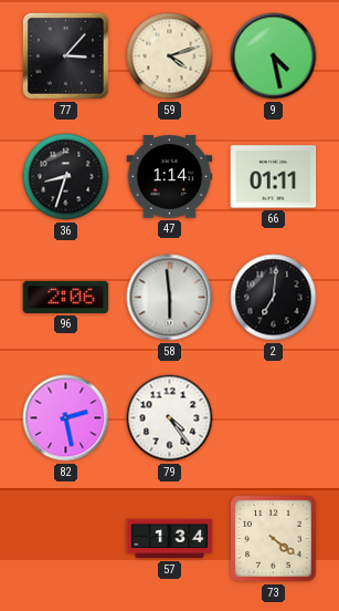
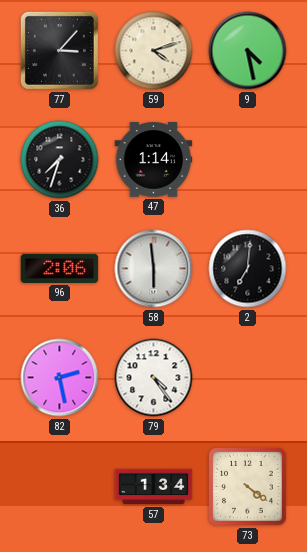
36: 8:33 -> 7:33
66: 01:11 -> none
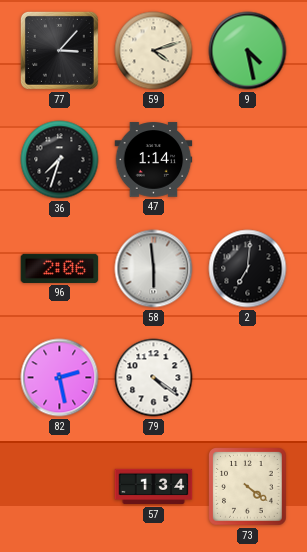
79: 4:24 -> 4:21
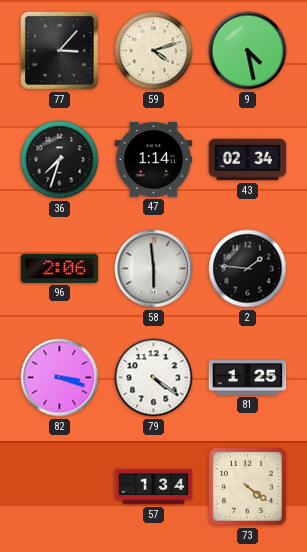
43: none -> 02:34
2: 7:01 -> 1:46
82: 2:28 -> 3:18
81: none -> 1:25
